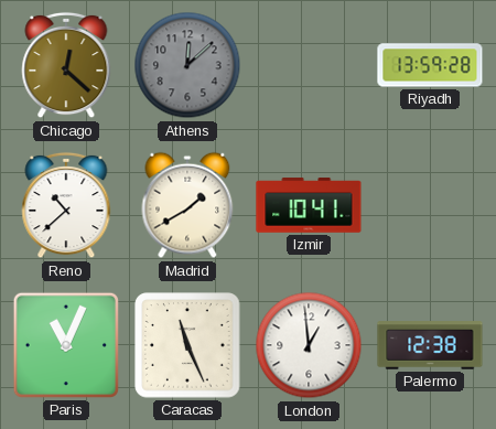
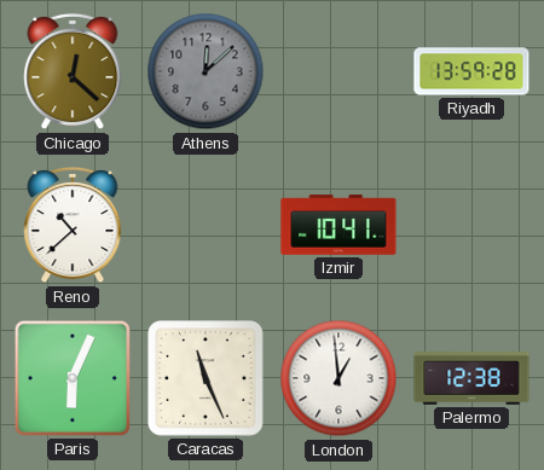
Madrid: 1:40 -> none
Paris: 11:04 -> 6:04
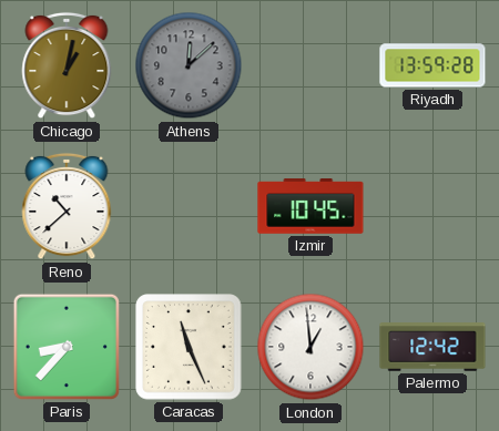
Chicago: 12:22 -> 1:02
Izmir: 10:41 -> 10:45
Paris: 6:04 -> 8:37
Palermo: 12:38 -> 12:42
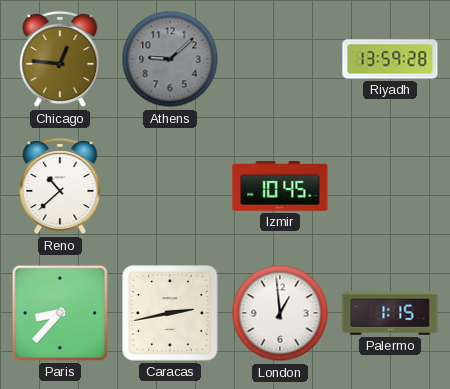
Chicago: 1:02 -> 12:46
Athens: 12:08 -> 9:08
Caracas: 11:26 -> 2:43
Palermo: 12:42 -> 1:15
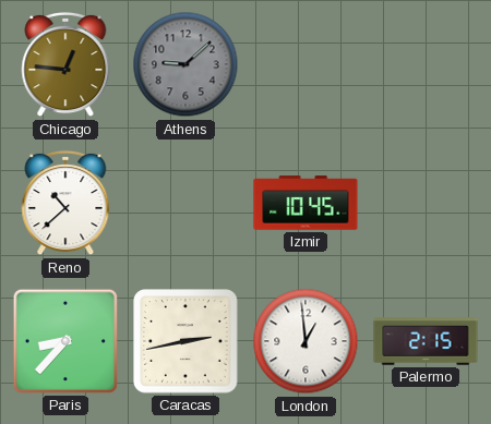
Riyadh: 13:59 -> none
Palermo: 1:15 -> 2:15
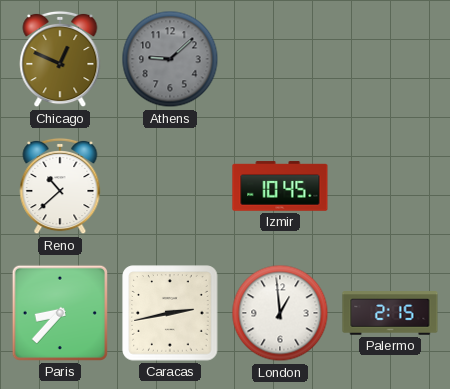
Chicago: 12:46 -> 12:49
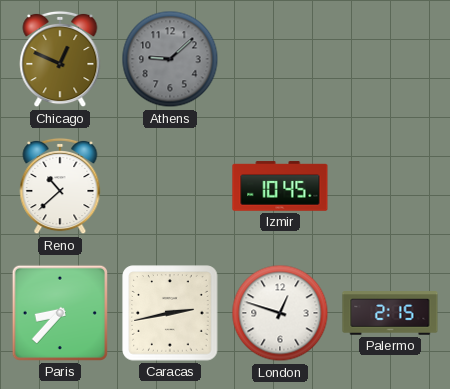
London: 12:59 -> 12:48
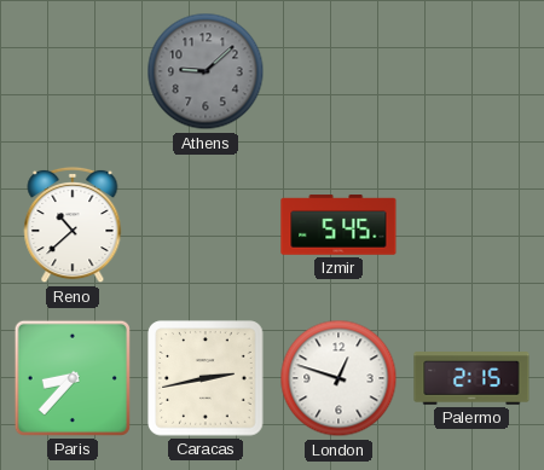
Chicago: 12:49 -> none
Izmir: 10:45 -> 5:45
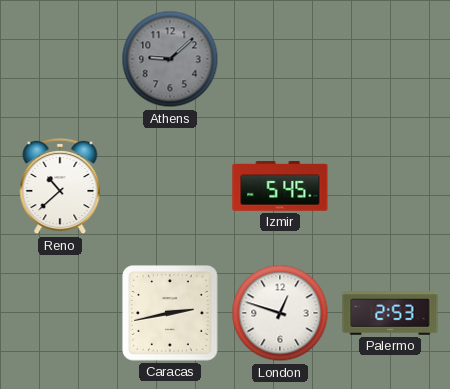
Paris: 8:37 -> none
Palermo: 2:15 -> 2:53
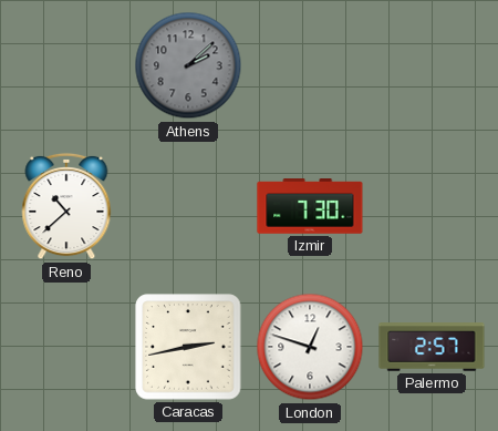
Athens: 9:08 -> 2:08
Izmir: 5:45 -> 7:30
Palermo: 2:53 -> 2:57
